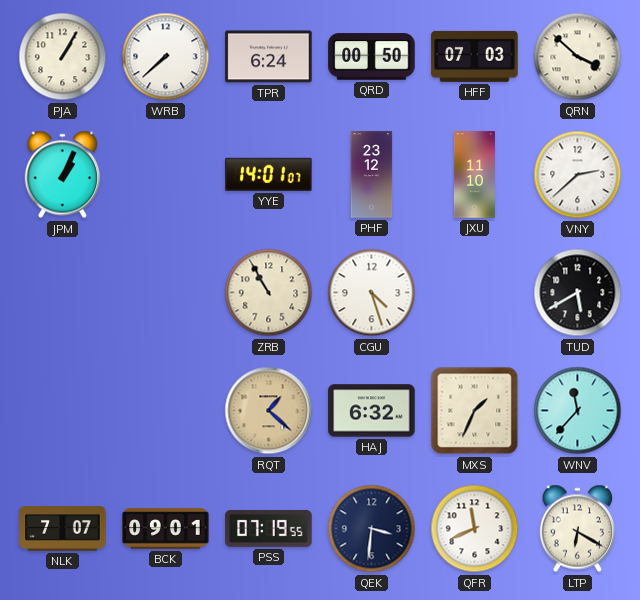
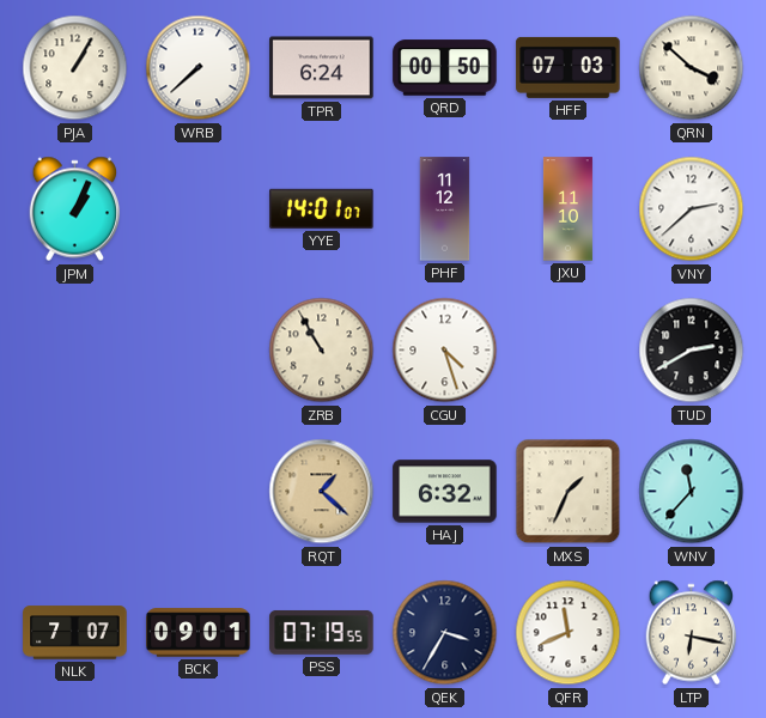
PHF: 23:12 -> 11:12
TUD: 5:40 -> 2:40
QEK: 3:31 -> 3:35
LTP: 6:20 -> 6:17
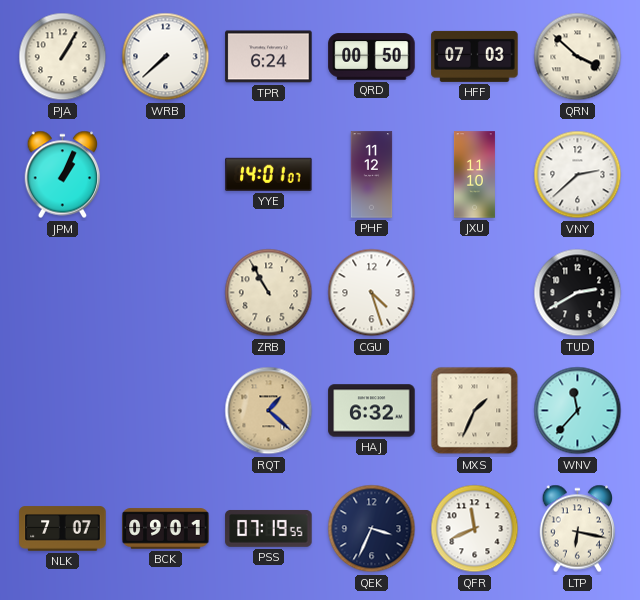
QEK: 3:35 -> 3:34
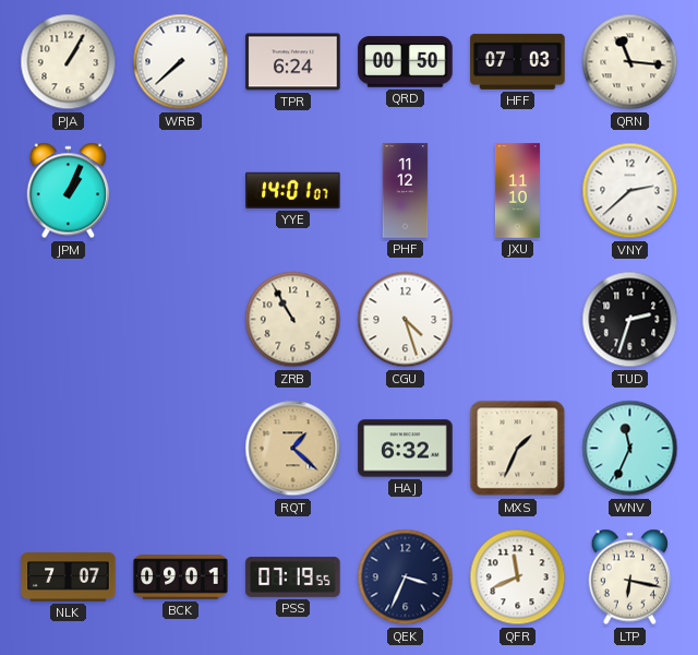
QRN: 3:52 -> 11:16
TUD: 2:40 -> 2:33
WNV: 11:37 -> 11:34
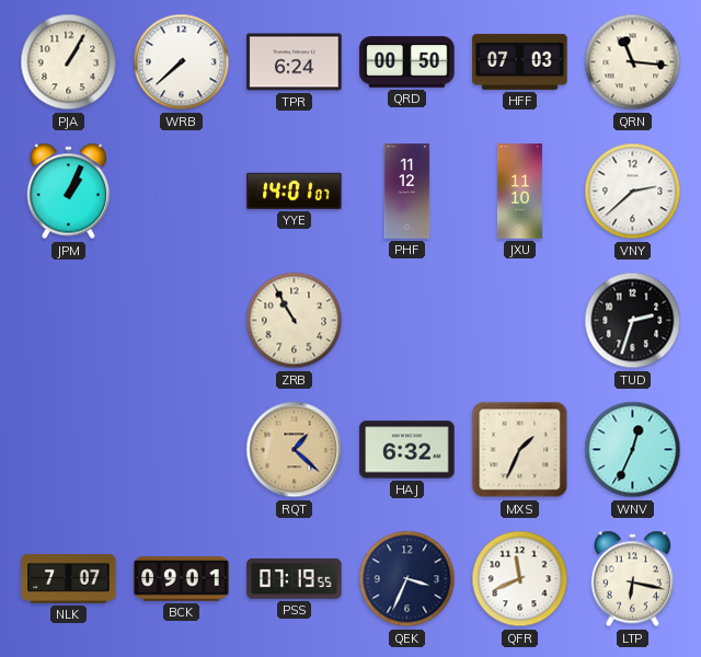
CGU: 4:27 -> none
WNV: 11:34 -> 12:34
